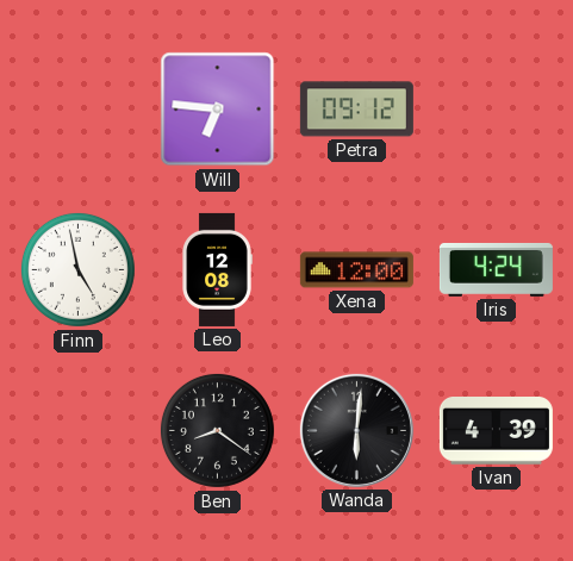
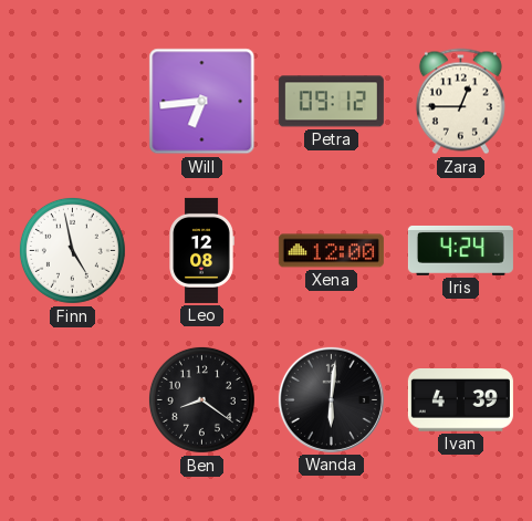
Will: 6:46 -> 6:44
Zara: none -> 12:45
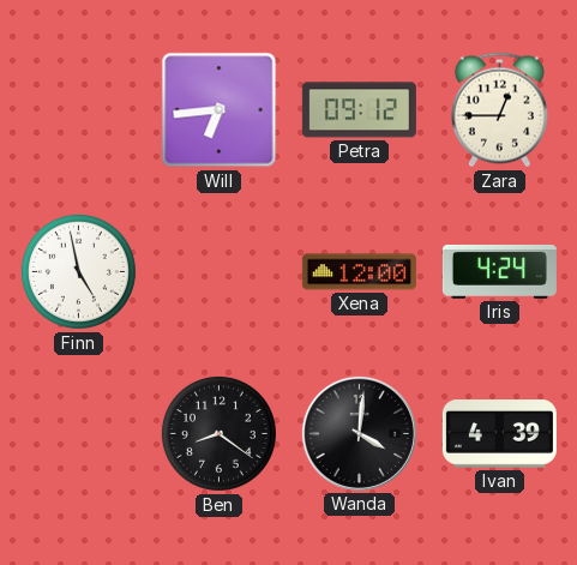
Leo: 12:08 -> none
Wanda: 6:01 -> 4:01
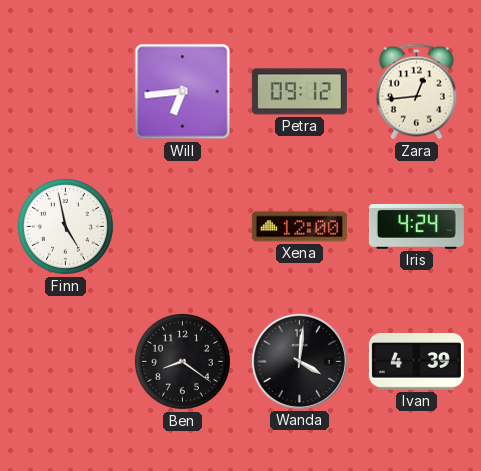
Zara: 12:45 -> 12:44
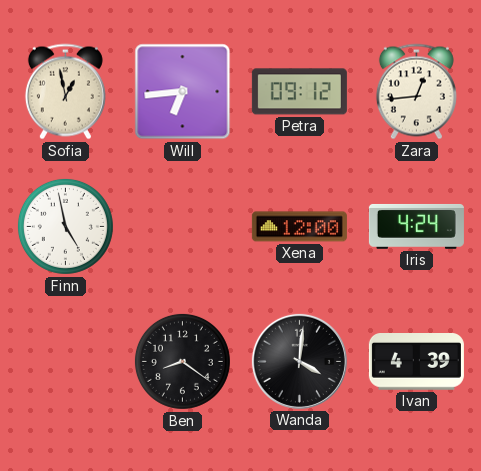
Sofia: none -> 12:58
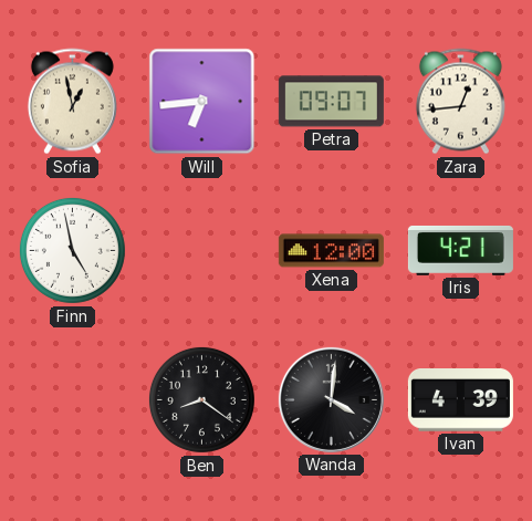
Petra: 09:12 -> 09:07
Iris: 4:24 -> 4:21
